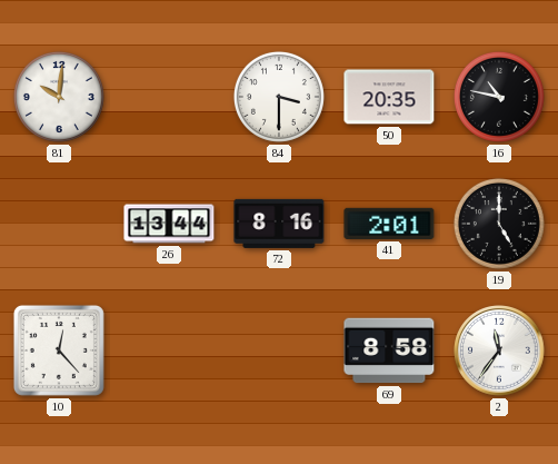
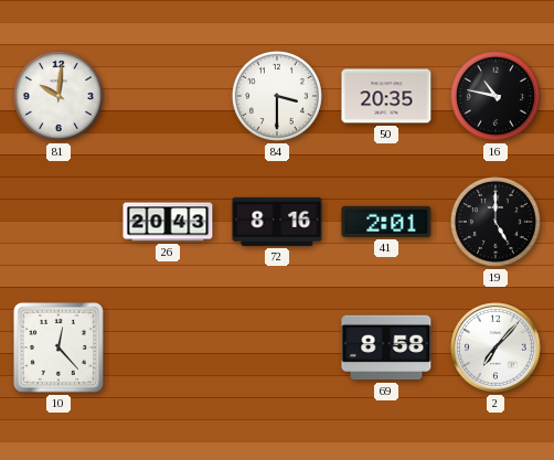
26: 13:44 -> 20:43
2: 11:36 -> 7:07
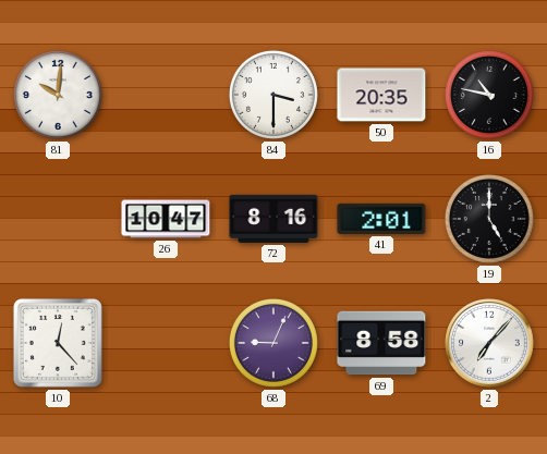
26: 20:43 -> 10:47
68: none -> 9:04
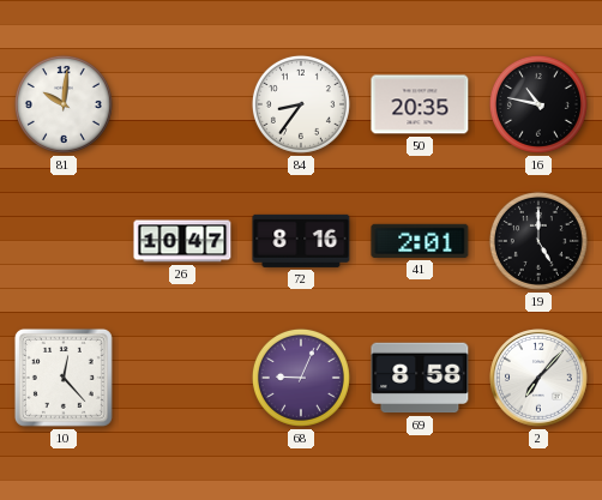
84: 3:30 -> 8:36
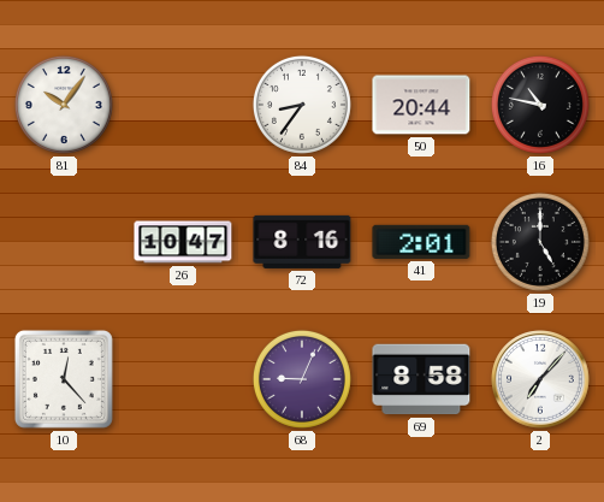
81: 10:01 -> 10:06
50: 20:35 -> 20:44
